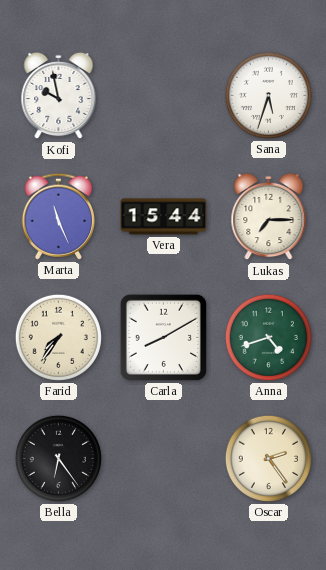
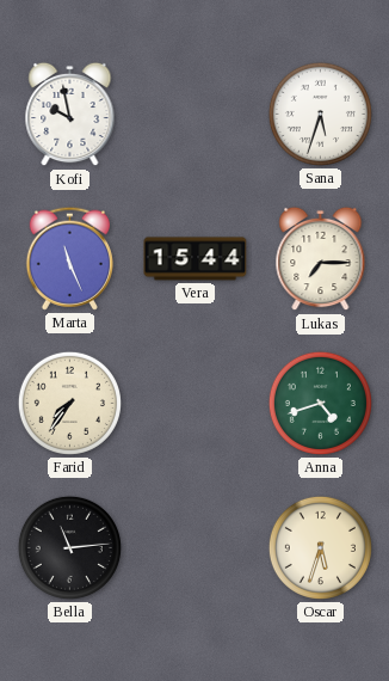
Carla: 8:10 -> none
Bella: 6:24 -> 11:14
Oscar: 2:24 -> 5:33
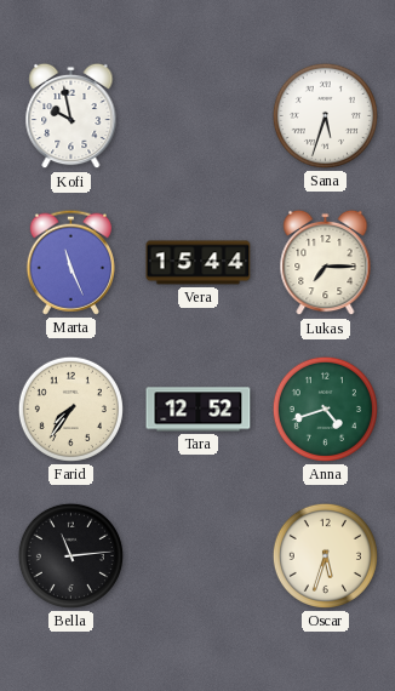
Tara: none -> 12:52
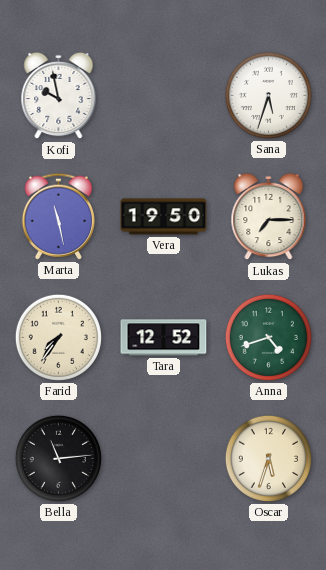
Marta: 11:26 -> 11:28
Vera: 15:44 -> 19:50
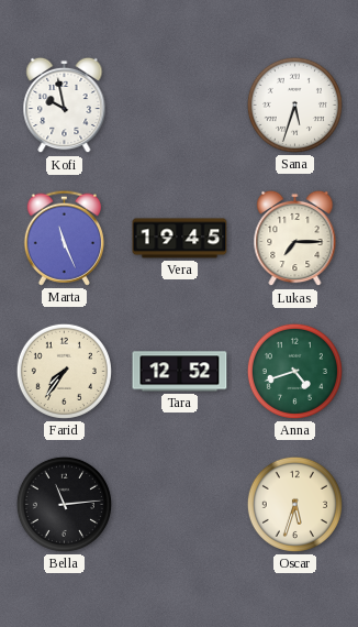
Marta: 11:28 -> 11:26
Vera: 19:50 -> 19:45
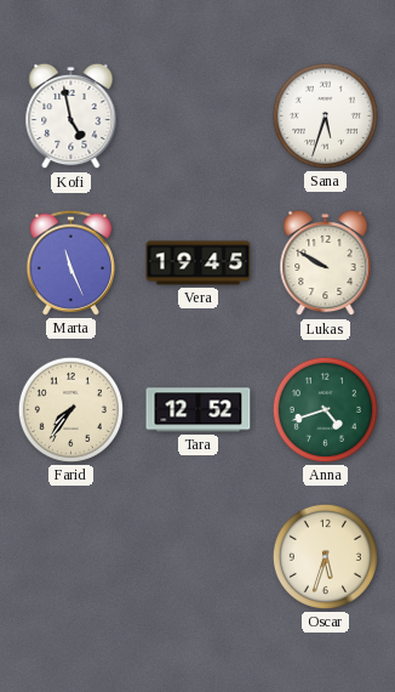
Kofi: 9:58 -> 4:58
Lukas: 7:15 -> 9:50
Bella: 11:14 -> none
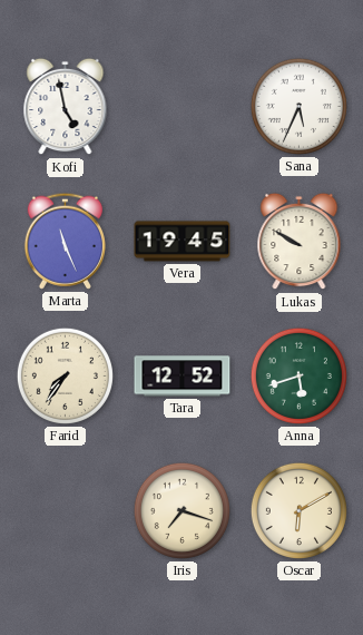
Sana: 5:33 -> 5:34
Anna: 4:42 -> 5:42
Iris: none -> 7:18
Oscar: 5:33 -> 6:10
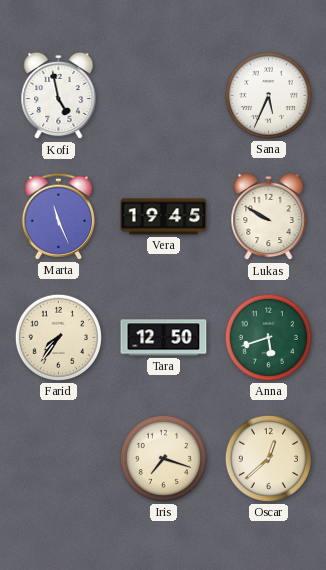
Tara: 12:52 -> 12:50
Oscar: 6:10 -> 12:38
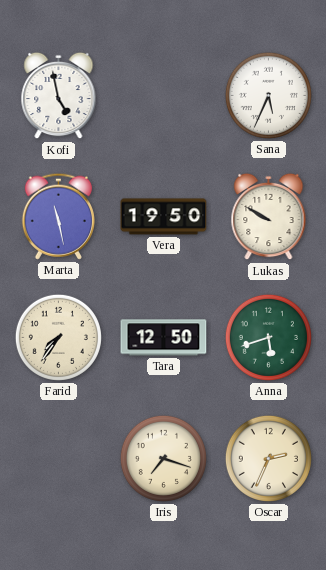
Marta: 11:26 -> 11:28
Vera: 19:45 -> 19:50
Oscar: 12:38 -> 2:34
